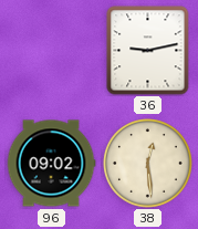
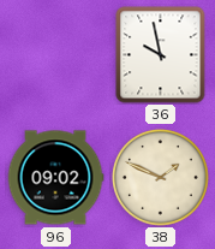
36: 9:13 -> 9:58
38: 12:29 -> 1:49
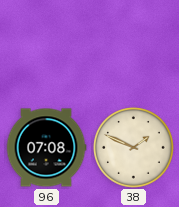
36: 9:58 -> none
96: 09:02 -> 07:08
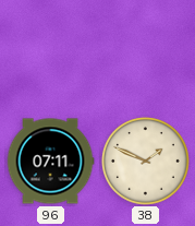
96: 07:08 -> 07:11
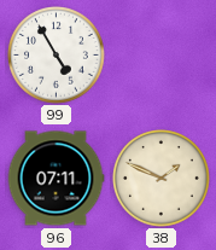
99: none -> 4:55
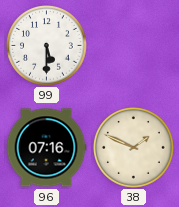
99: 4:55 -> 5:30
96: 07:11 -> 07:16
